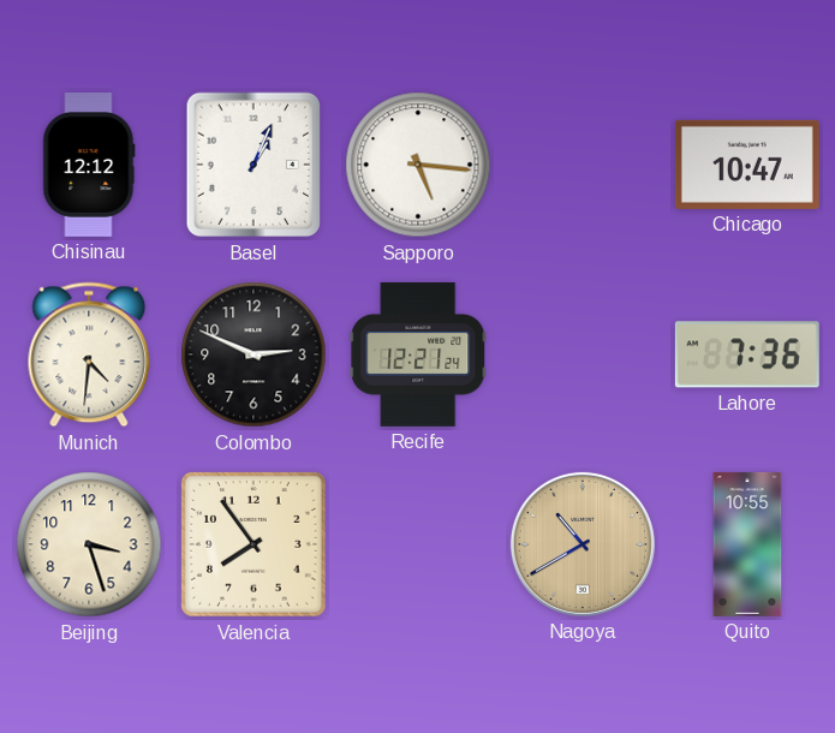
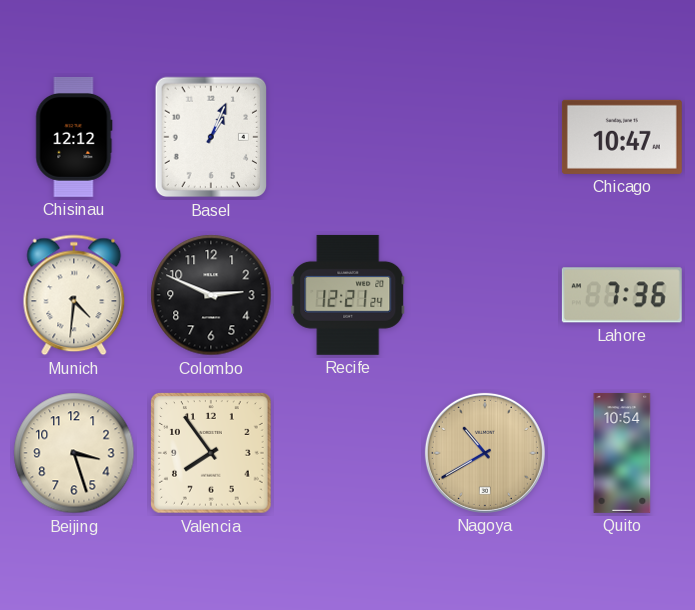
Sapporo: 5:16 -> none
Quito: 10:55 -> 10:54
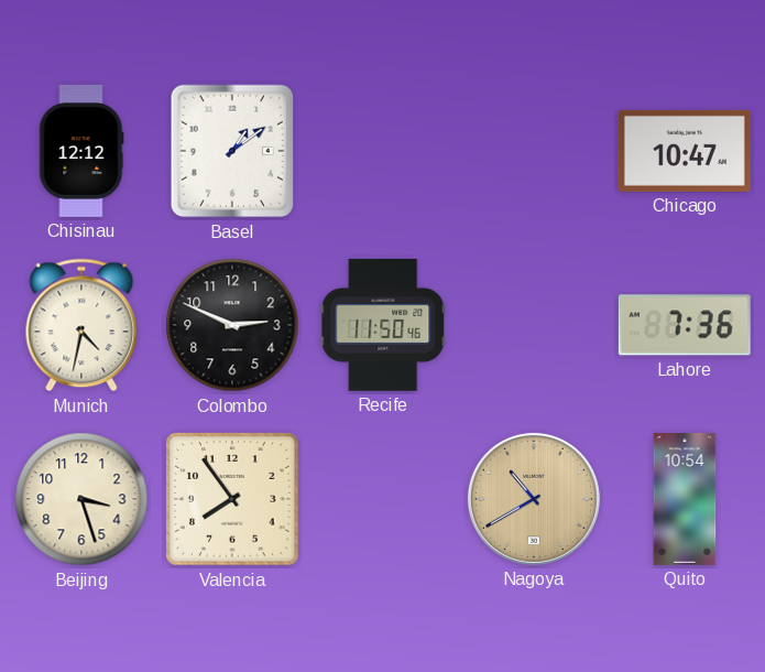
Basel: 1:04 -> 1:09
Munich: 4:31 -> 4:32
Recife: 12:21 -> 11:50
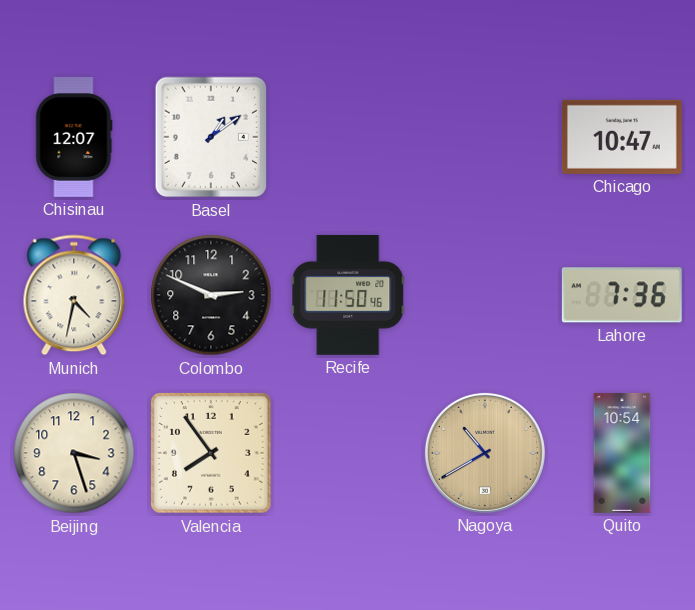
Chisinau: 12:12 -> 12:07
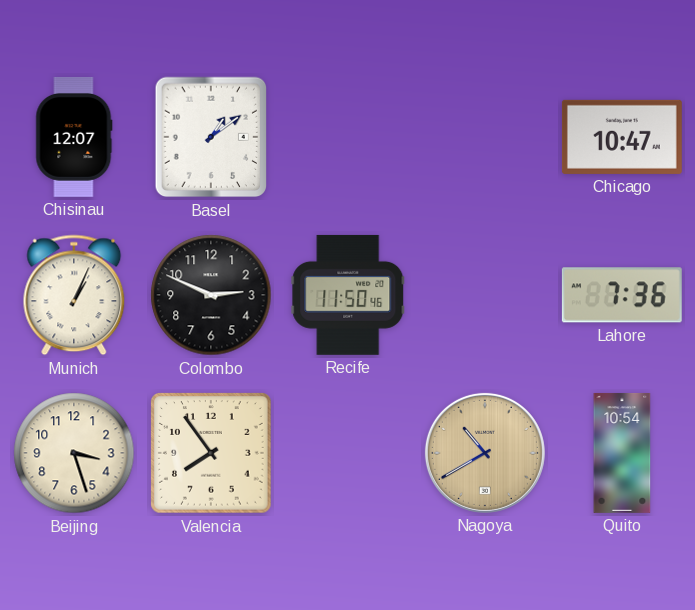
Munich: 4:32 -> 1:04
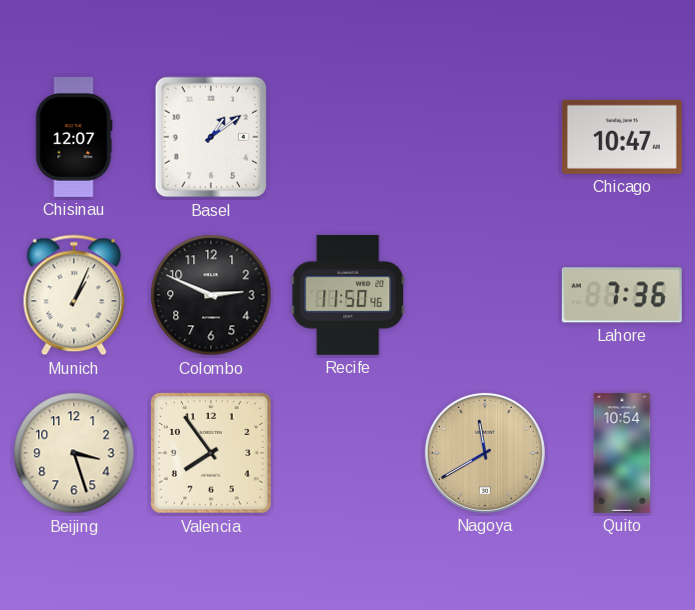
Nagoya: 10:40 -> 11:40
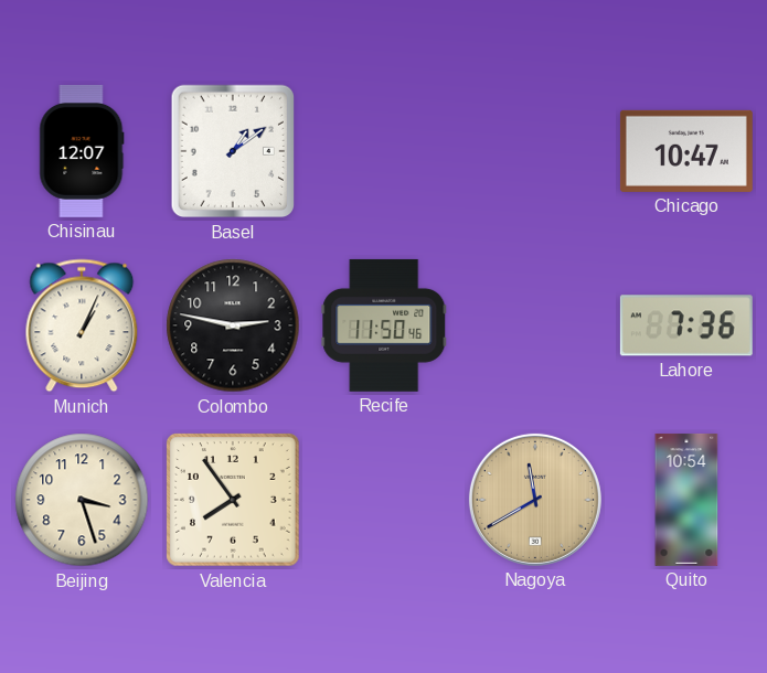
Colombo: 2:49 -> 2:47
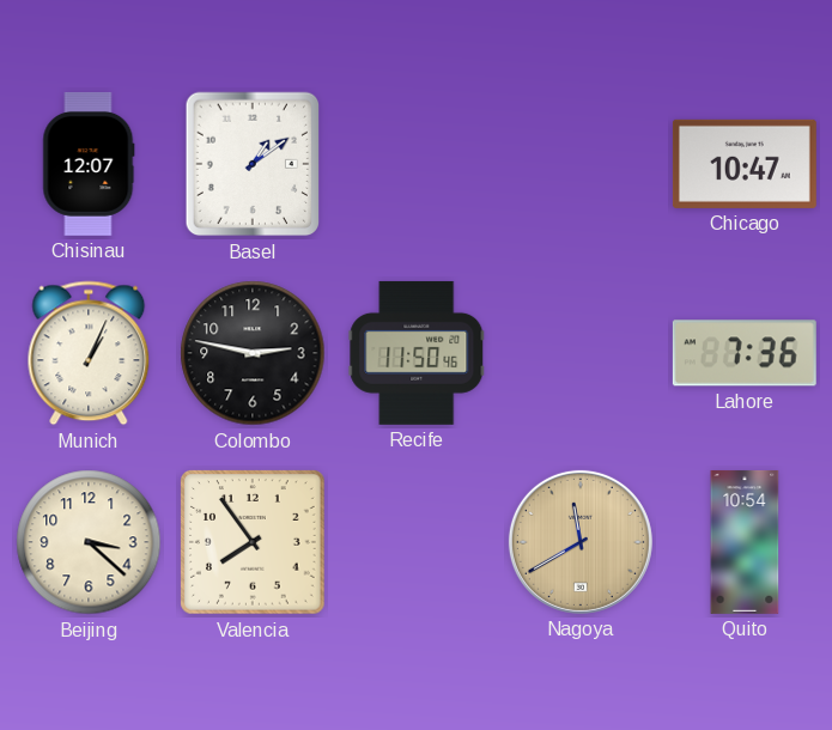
Beijing: 3:27 -> 3:22
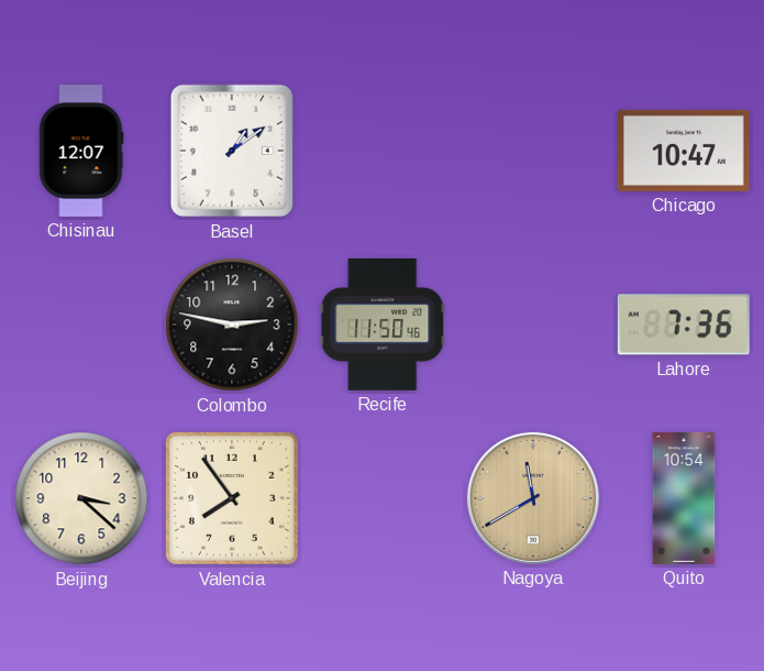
Munich: 1:04 -> none
